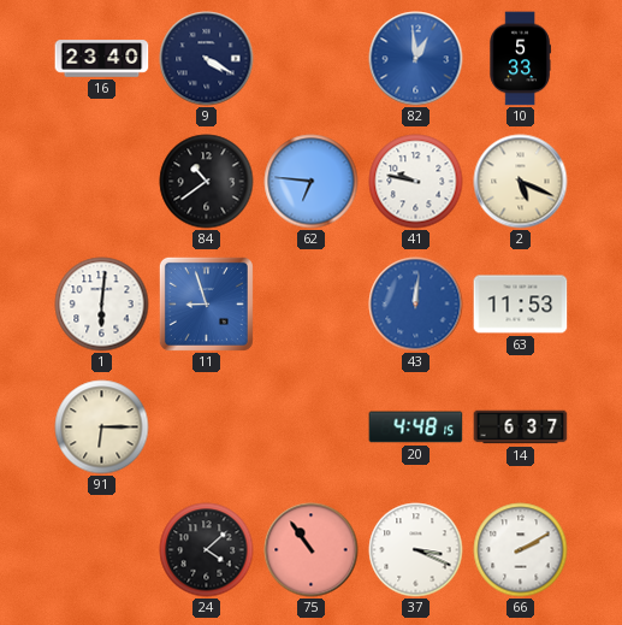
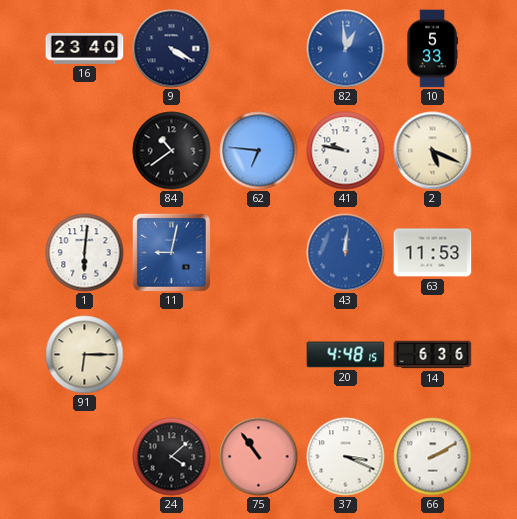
11: 8:57 -> 9:02
14: 6:37 -> 6:36
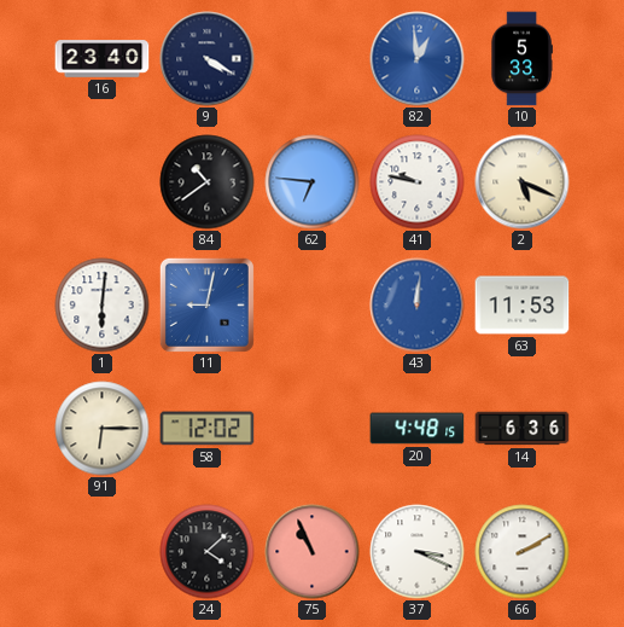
58: none -> 12:02
75: 10:54 -> 10:56
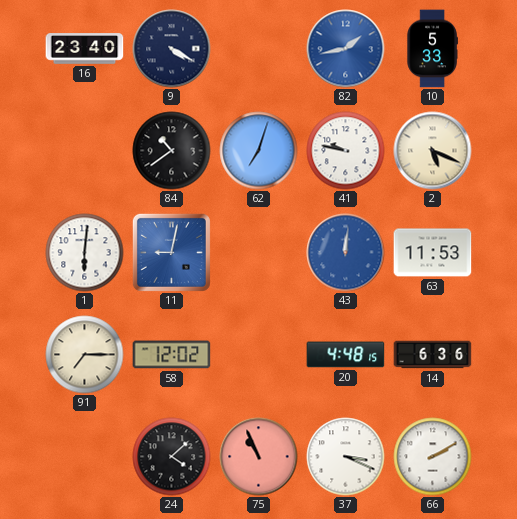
82: 12:59 -> 1:43
62: 6:46 -> 7:03
91: 6:15 -> 7:15
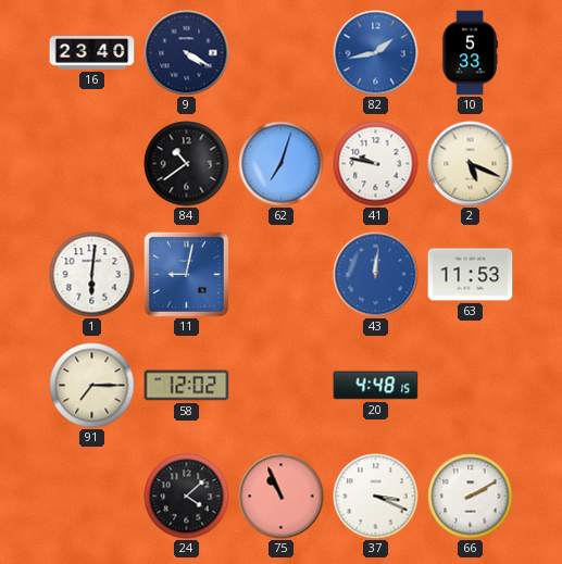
14: 6:36 -> none
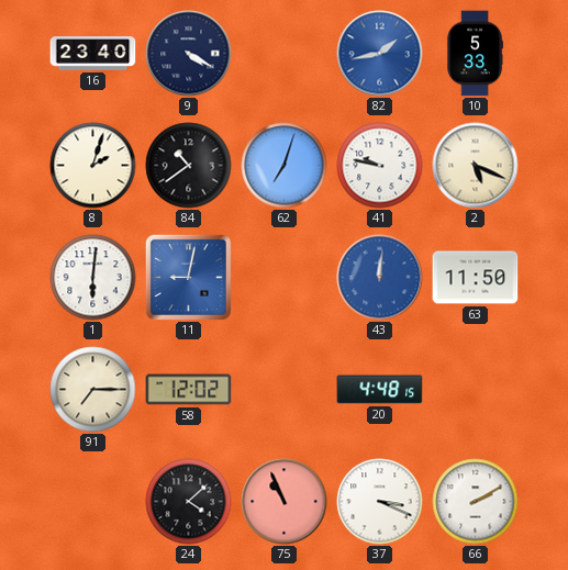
8: none -> 2:03
63: 11:53 -> 11:50
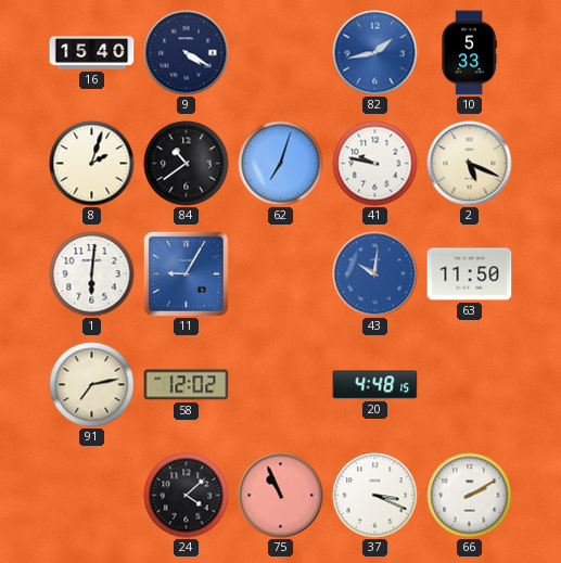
16: 23:40 -> 15:40
11: 9:02 -> 9:05
43: 12:01 -> 10:01
91: 7:15 -> 7:13
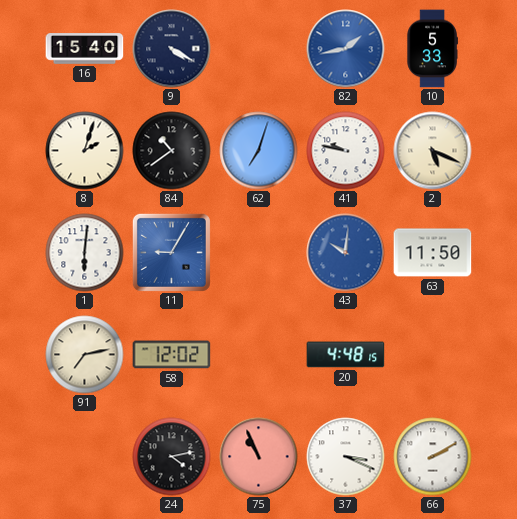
24: 4:08 -> 4:13
